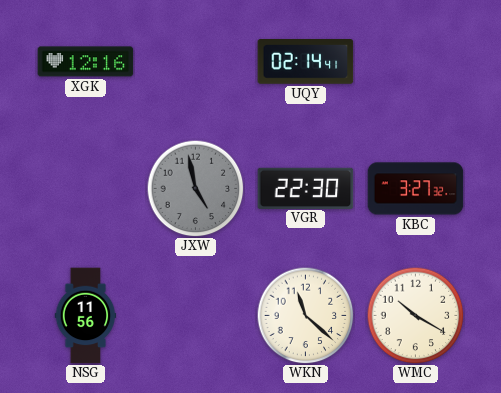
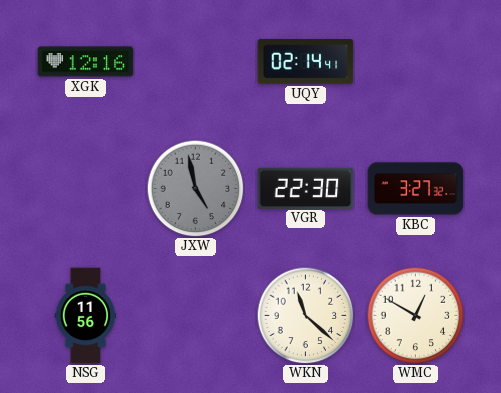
WMC: 10:20 -> 12:50
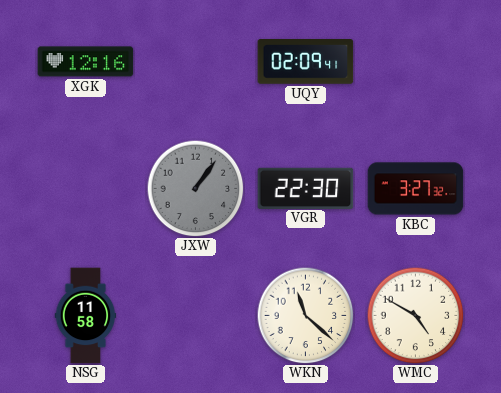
UQY: 02:14 -> 02:09
JXW: 4:58 -> 1:06
NSG: 11:56 -> 11:58
WMC: 12:50 -> 4:50
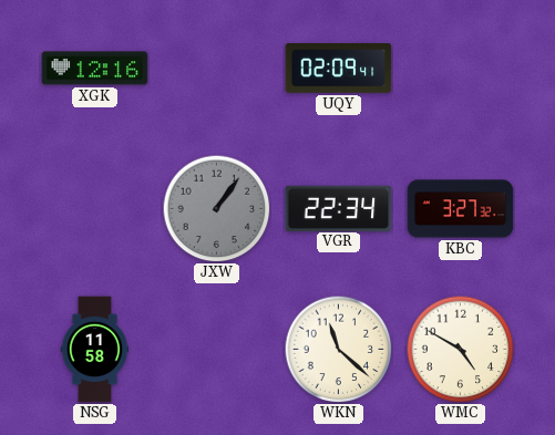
VGR: 22:30 -> 22:34
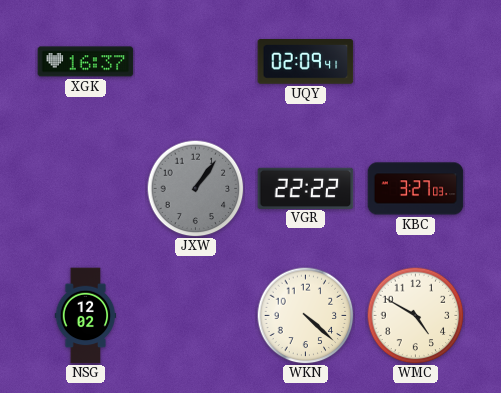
XGK: 12:16 -> 16:37
VGR: 22:34 -> 22:22
KBC: 3:27:32 -> 3:27:03
NSG: 11:58 -> 12:02
WKN: 11:22 -> 4:22
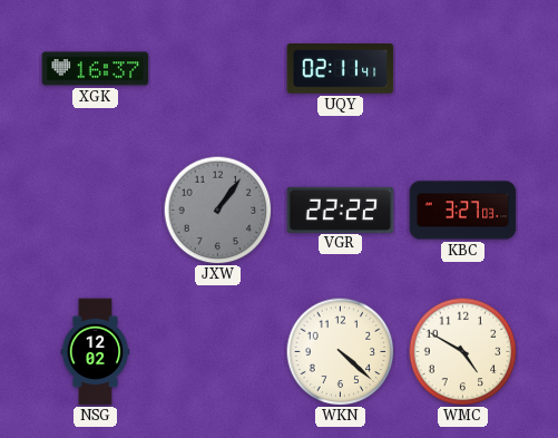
UQY: 02:09 -> 02:11
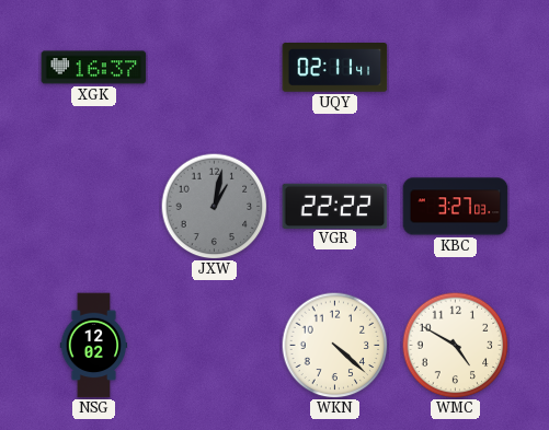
JXW: 1:06 -> 1:02
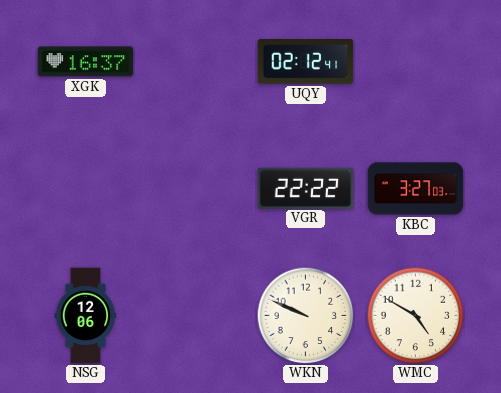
UQY: 02:11 -> 02:12
JXW: 1:02 -> none
NSG: 12:02 -> 12:06
WKN: 4:22 -> 9:49
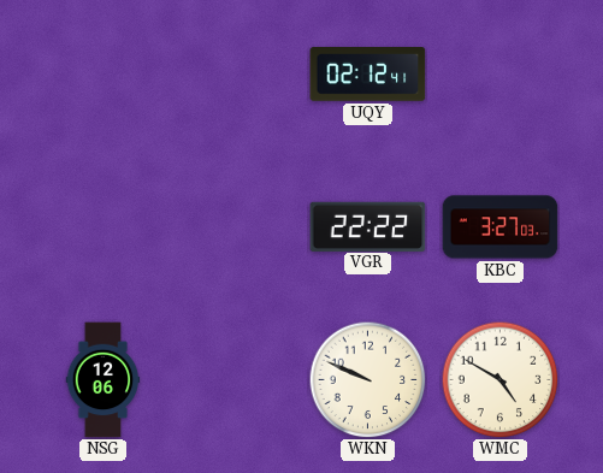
XGK: 16:37 -> none
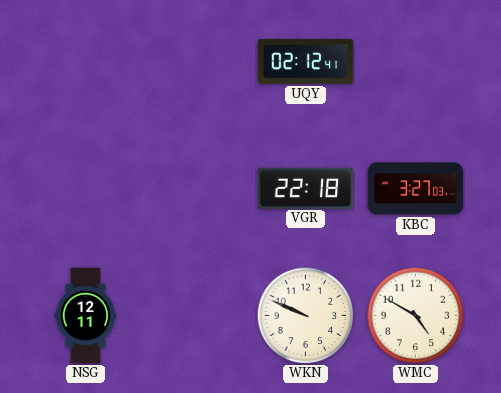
VGR: 22:22 -> 22:18
NSG: 12:06 -> 12:11
